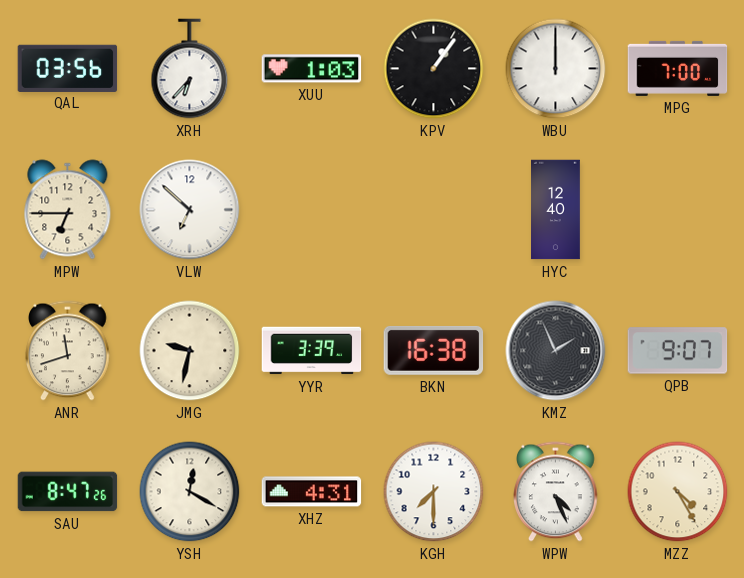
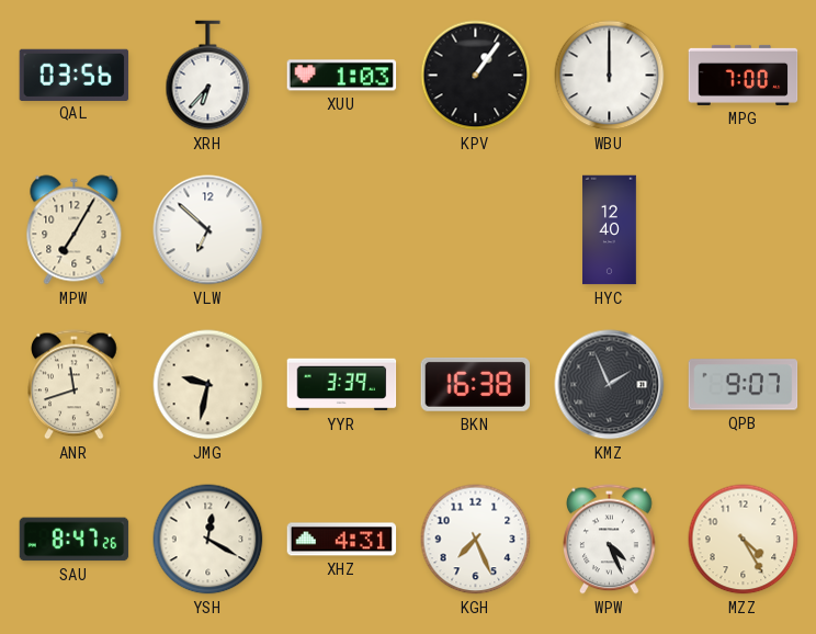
MPW: 6:45 -> 7:05
KGH: 7:30 -> 7:26
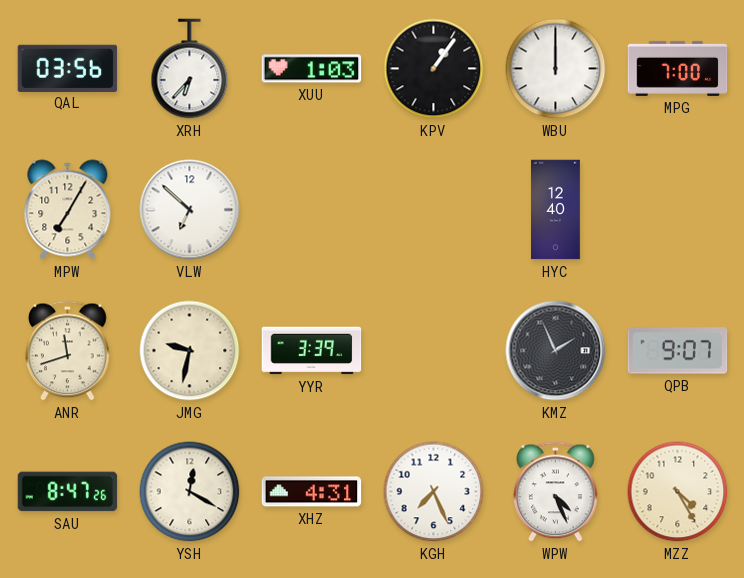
BKN: 16:38 -> none
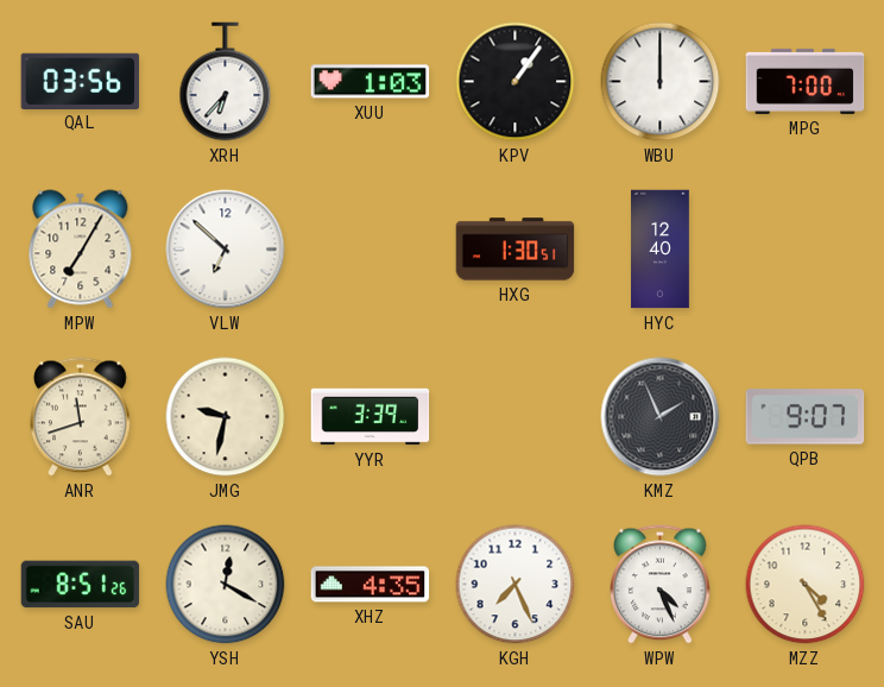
HXG: none -> 1:30
SAU: 8:47 -> 8:51
XHZ: 4:31 -> 4:35
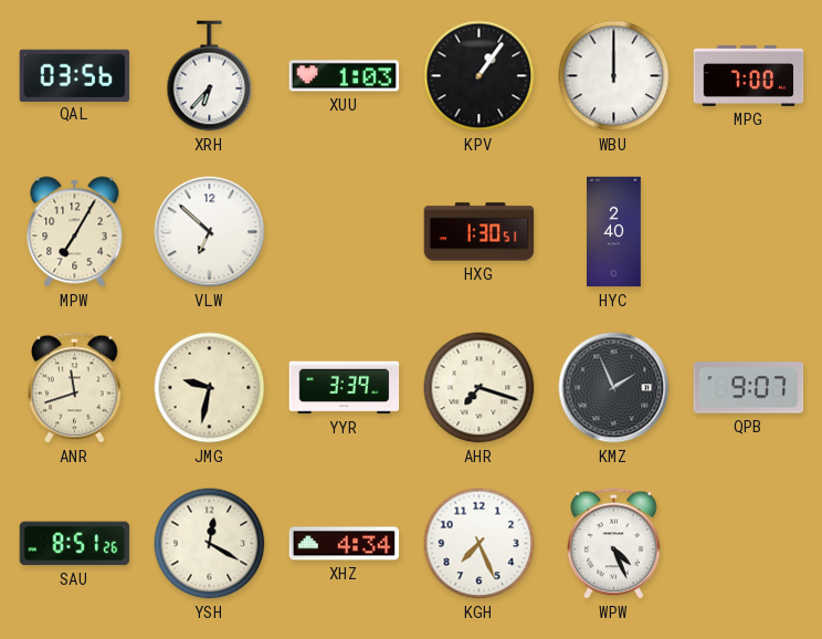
HYC: 12:40 -> 2:40
AHR: none -> 7:18
XHZ: 4:35 -> 4:34
MZZ: 4:25 -> none
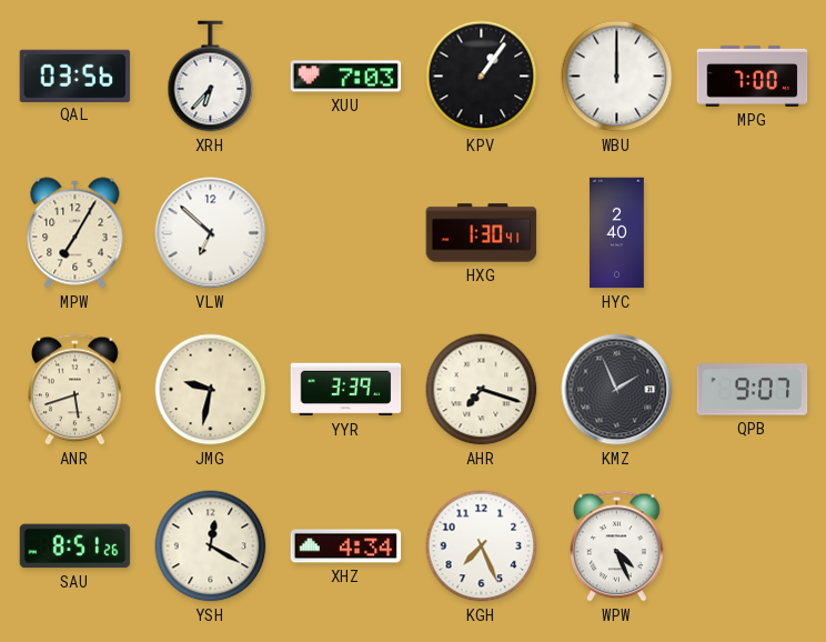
XUU: 1:03 -> 7:03
HXG: 1:30:51 -> 1:30:41
ANR: 11:42 -> 5:42
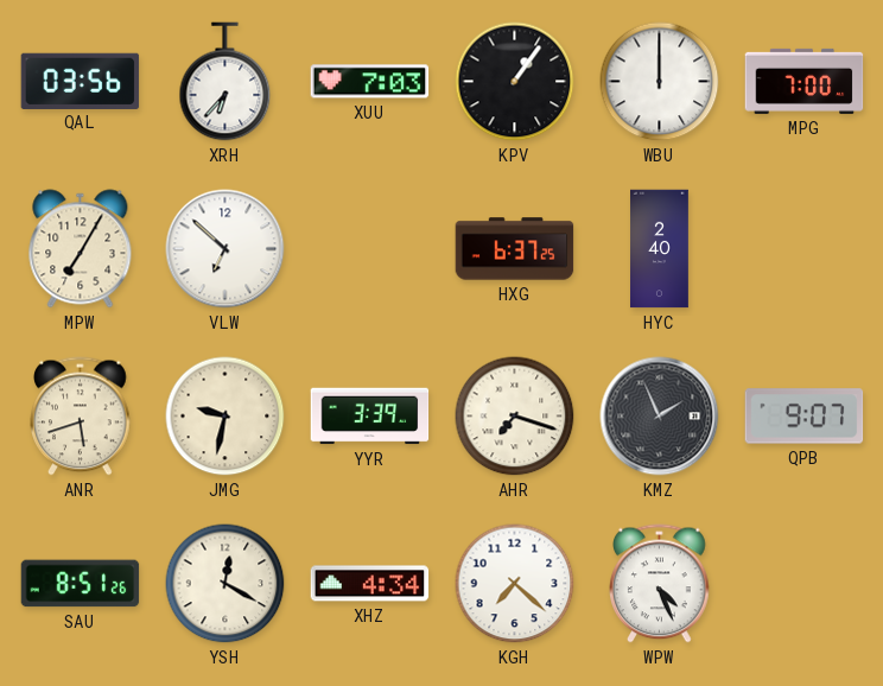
HXG: 1:30 -> 6:37
KGH: 7:26 -> 7:22
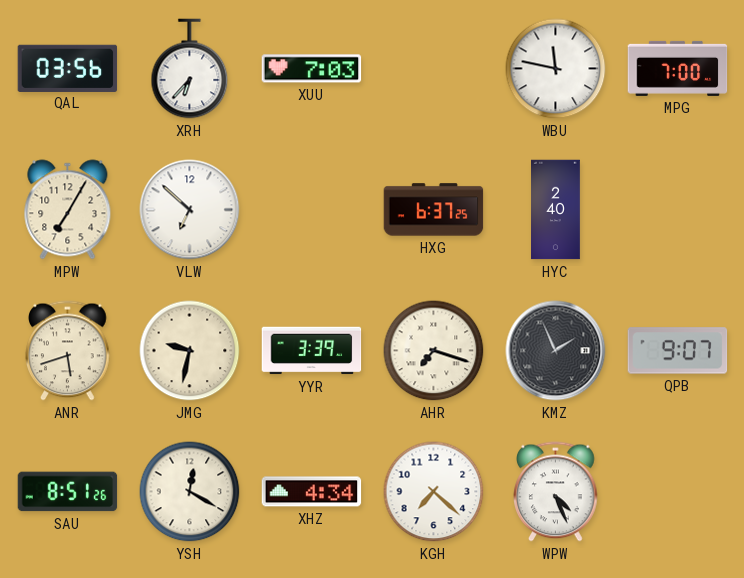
KPV: 1:06 -> none
WBU: 12:00 -> 11:47
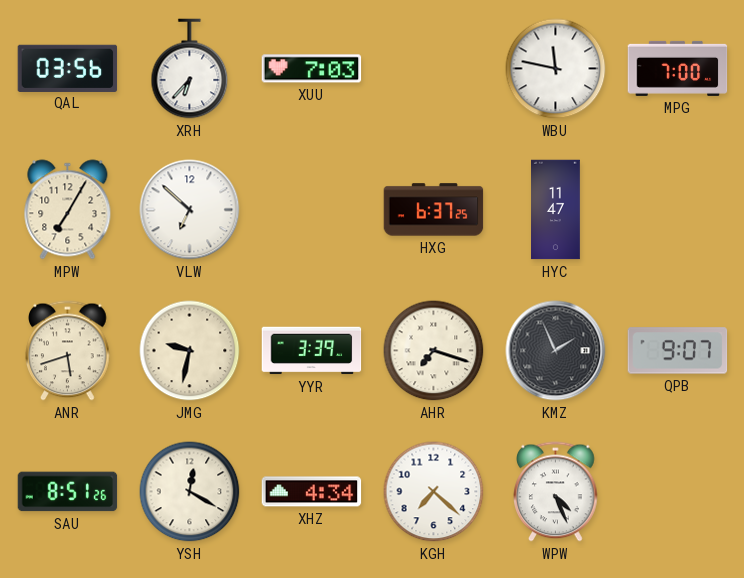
HYC: 2:40 -> 11:47
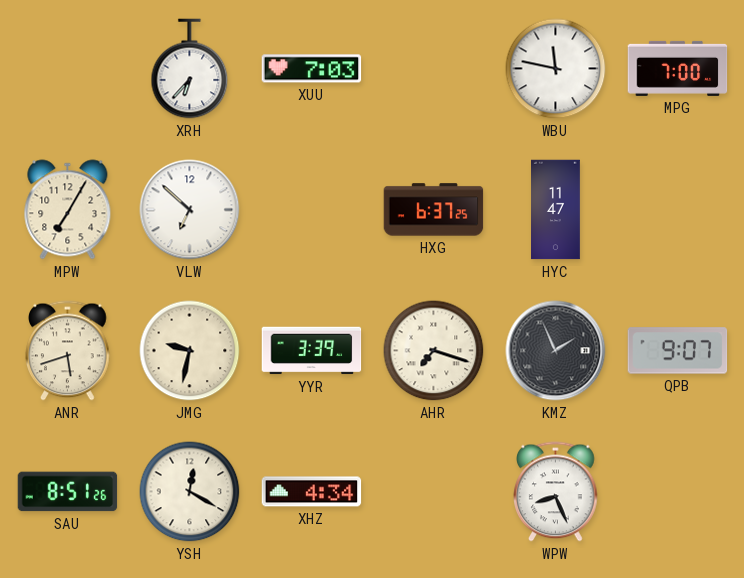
QAL: 03:56 -> none
KGH: 7:22 -> none
WPW: 4:26 -> 8:26
